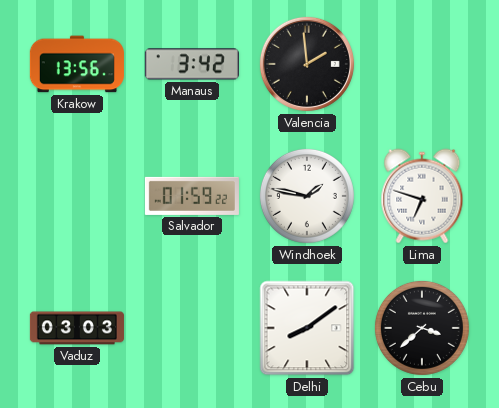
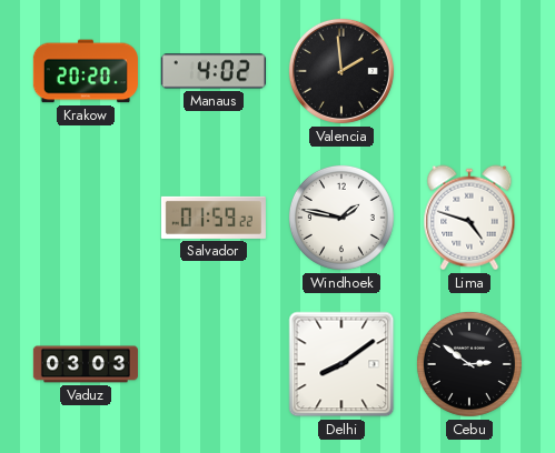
Krakow: 13:56 -> 20:20
Manaus: 3:42 -> 4:02
Lima: 6:48 -> 4:48
Cebu: 3:38 -> 2:51
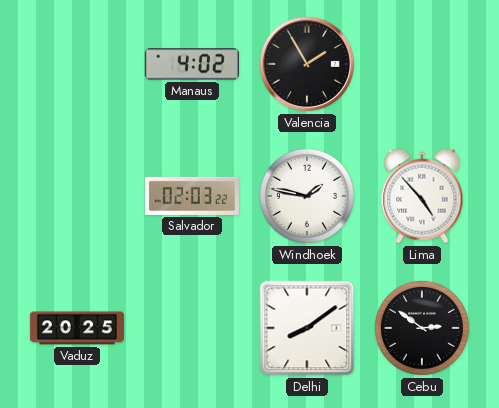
Krakow: 20:20 -> none
Valencia: 1:59 -> 1:55
Salvador: 01:59 -> 02:03
Lima: 4:48 -> 4:53
Vaduz: 03:03 -> 20:25
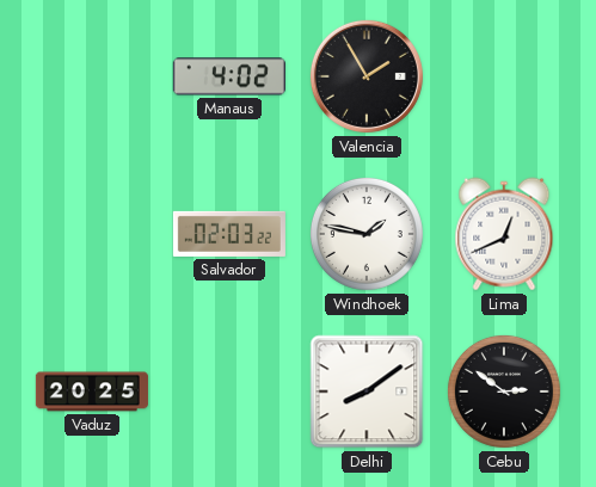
Lima: 4:53 -> 12:41
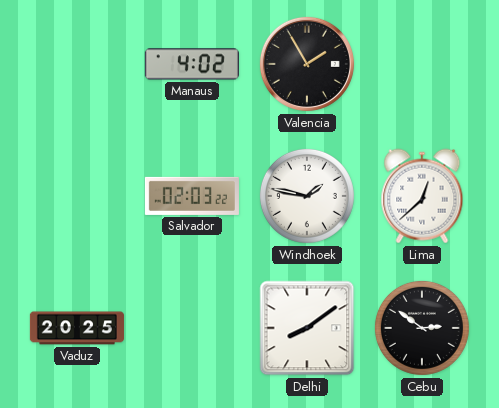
Lima: 12:41 -> 12:38
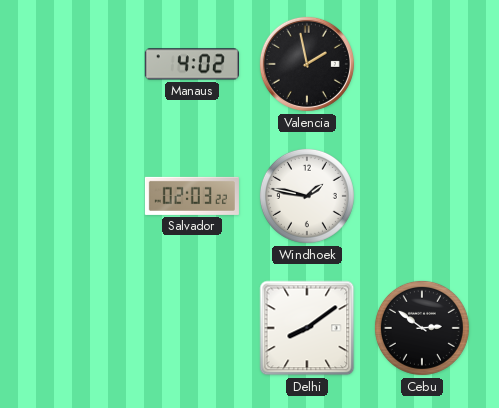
Valencia: 1:55 -> 1:58
Lima: 12:38 -> none
Vaduz: 20:25 -> none
